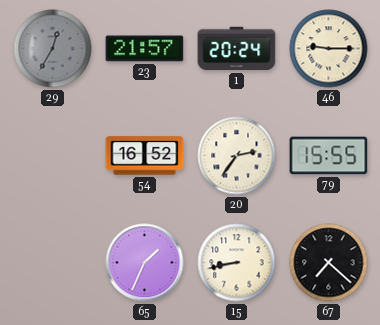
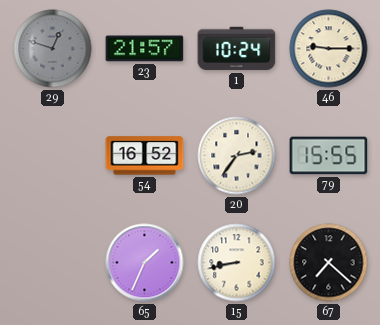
29: 12:35 -> 12:48
1: 20:24 -> 10:24
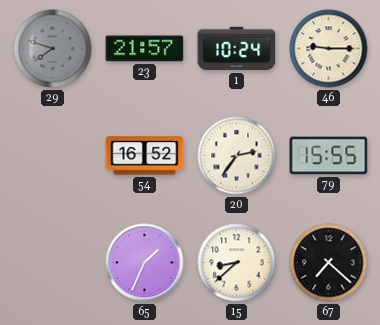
29: 12:48 -> 7:48
15: 8:43 -> 8:38
